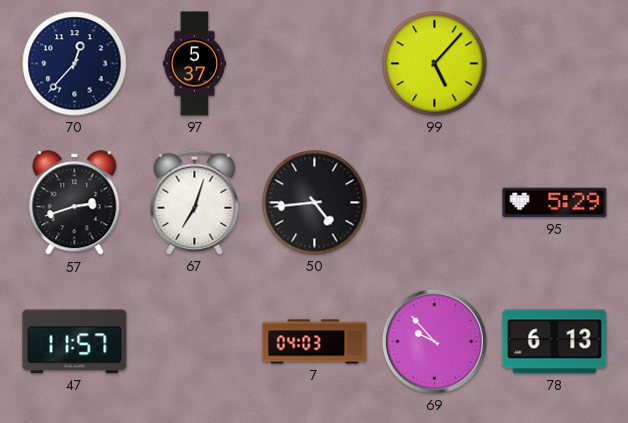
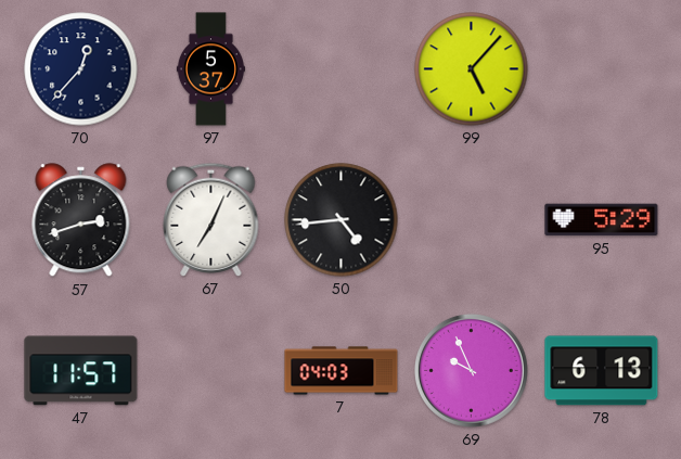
67: 7:03 -> 7:04
69: 9:53 -> 9:56
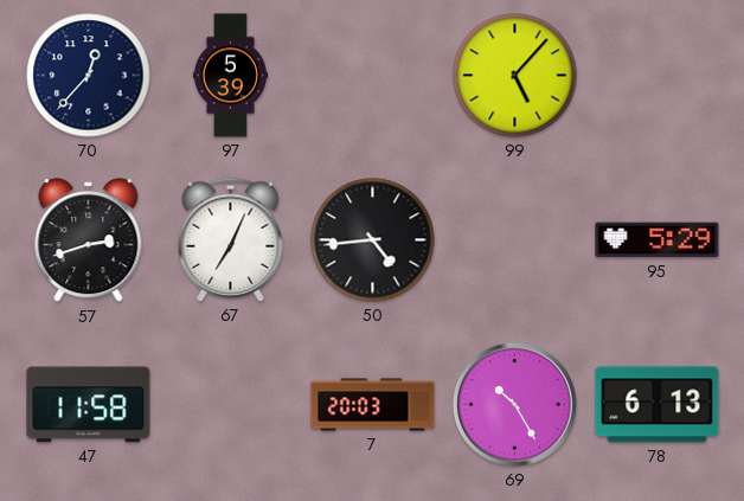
97: 5:37 -> 5:39
47: 11:57 -> 11:58
7: 04:03 -> 20:03
69: 9:56 -> 10:25
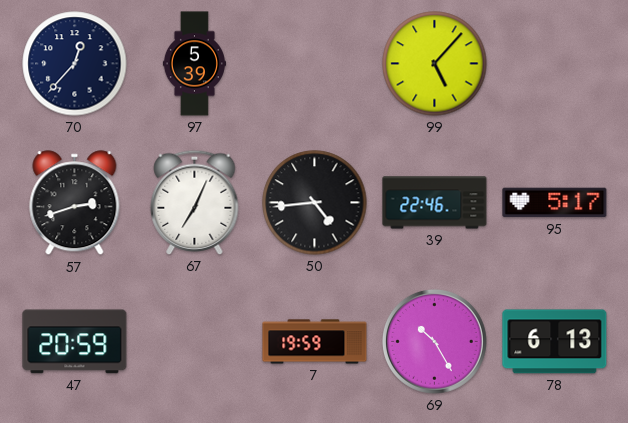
39: none -> 22:46
95: 5:29 -> 5:17
47: 11:58 -> 20:59
7: 20:03 -> 19:59
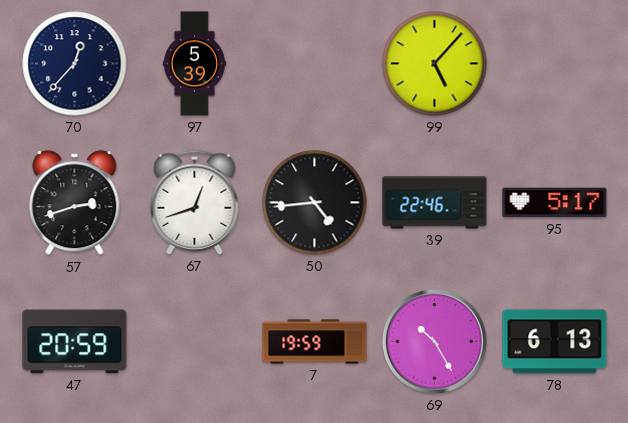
67: 7:04 -> 12:42
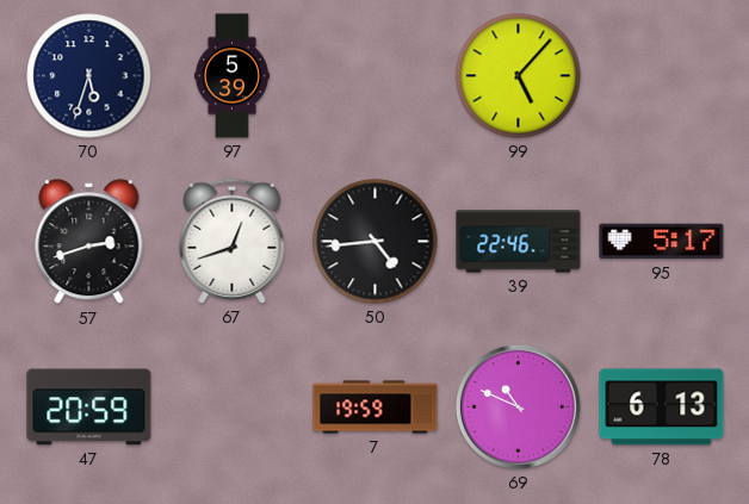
70: 12:37 -> 5:33
69: 10:25 -> 10:49
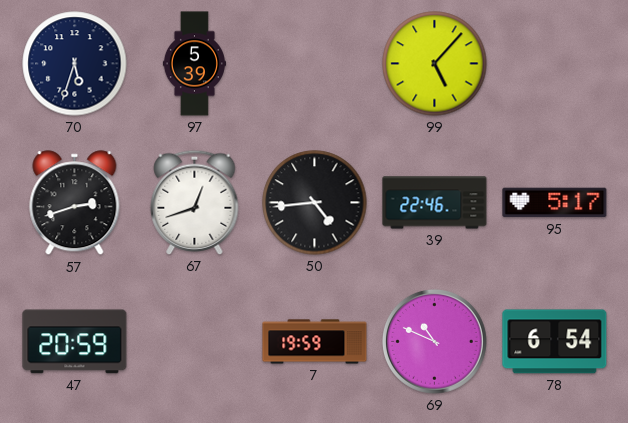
78: 6:13 -> 6:54
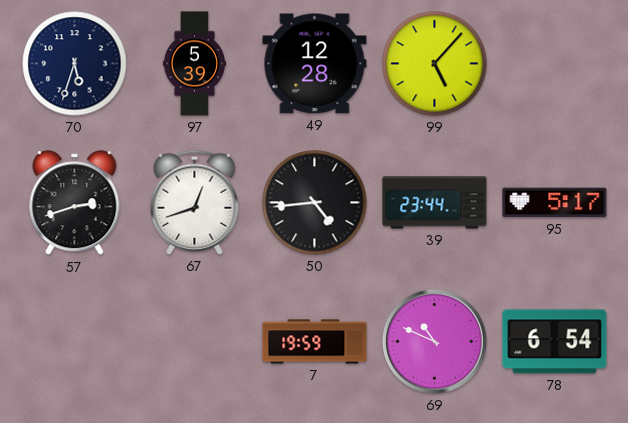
49: none -> 12:28
39: 22:46 -> 23:44
47: 20:59 -> none
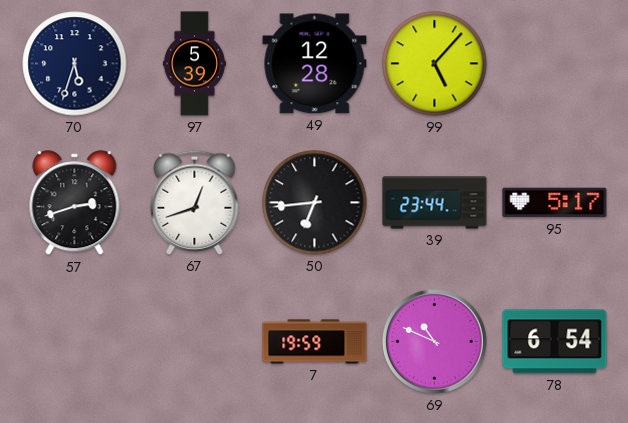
50: 4:44 -> 6:44
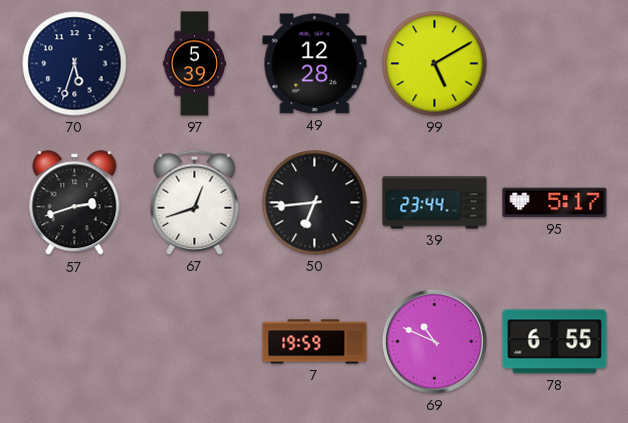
99: 5:07 -> 5:10
78: 6:54 -> 6:55
